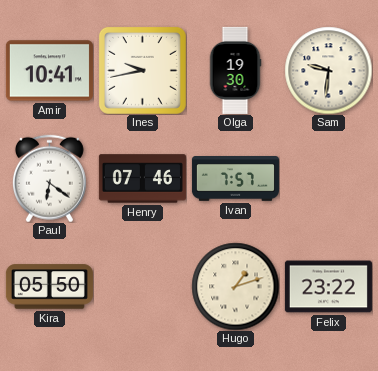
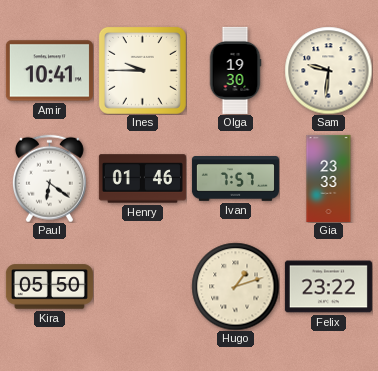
Ines: 9:43 -> 9:45
Henry: 07:46 -> 01:46
Gia: none -> 23:33
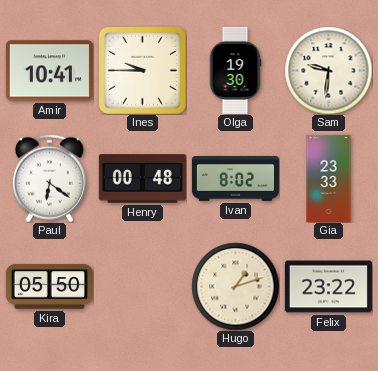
Henry: 01:46 -> 00:48
Ivan: 7:57 -> 8:02
